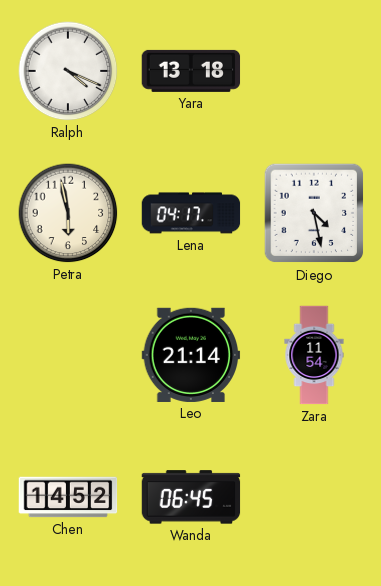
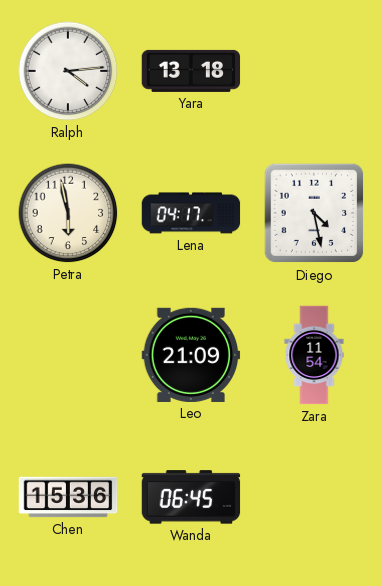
Ralph: 4:19 -> 4:14
Leo: 21:14 -> 21:09
Chen: 14:52 -> 15:36
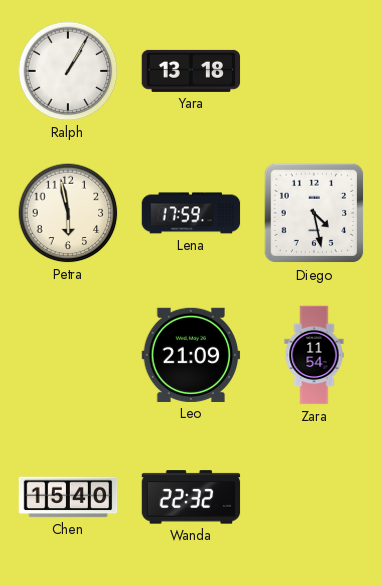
Ralph: 4:14 -> 1:05
Lena: 04:17 -> 17:59
Chen: 15:36 -> 15:40
Wanda: 06:45 -> 22:32
